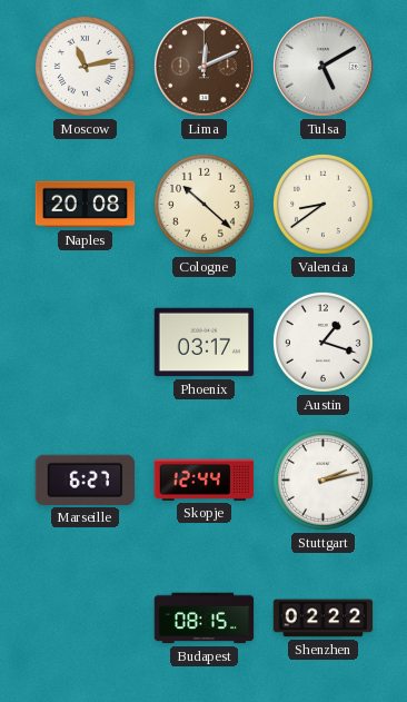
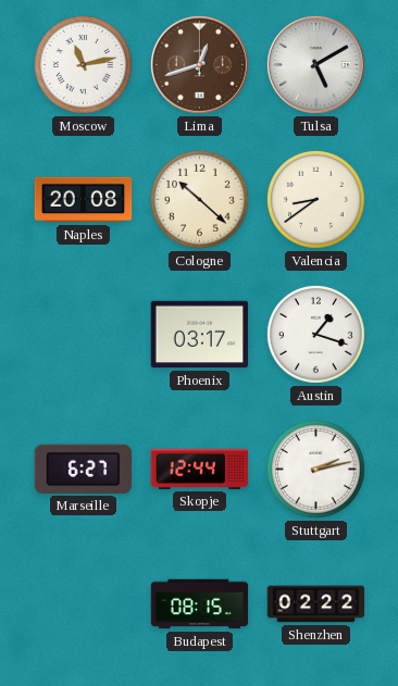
Lima: 12:11 -> 12:42
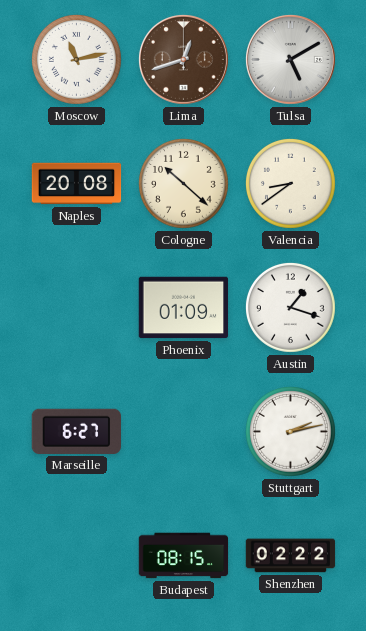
Phoenix: 03:17 -> 01:09
Skopje: 12:44 -> none
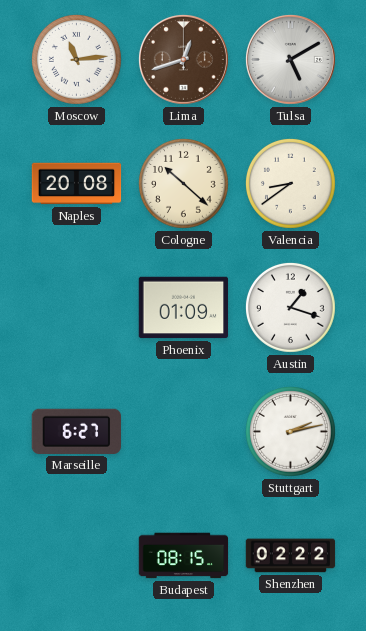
Moscow: 11:13 -> 11:14
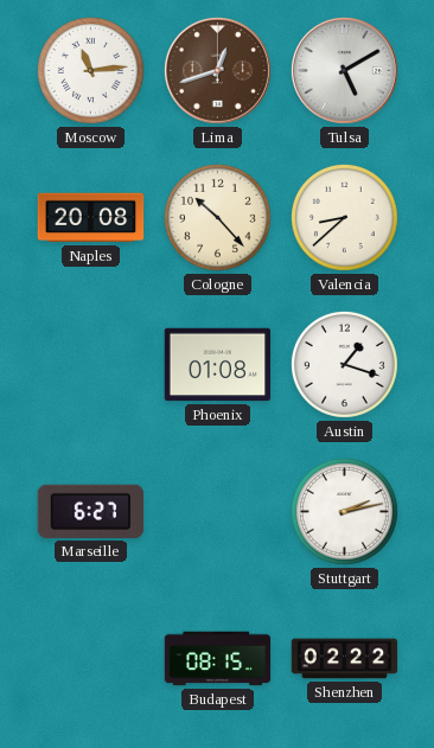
Cologne: 10:22 -> 10:23
Valencia: 8:39 -> 8:38
Phoenix: 01:09 -> 01:08
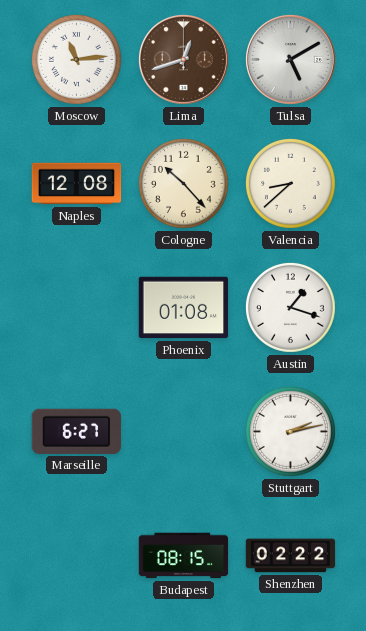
Naples: 20:08 -> 12:08
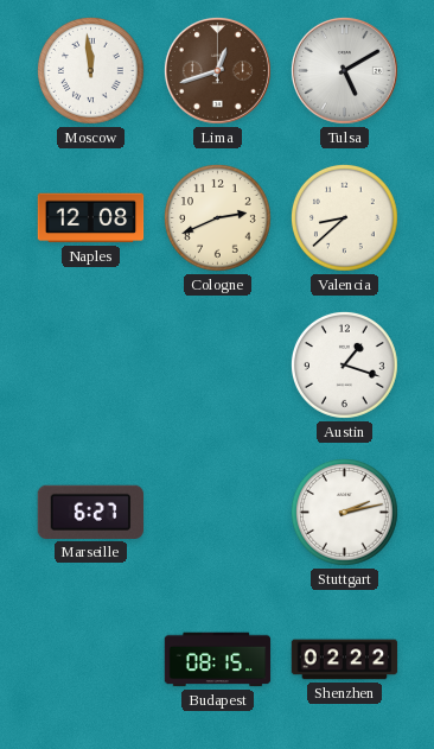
Moscow: 11:14 -> 11:59
Cologne: 10:23 -> 2:41
Phoenix: 01:08 -> none
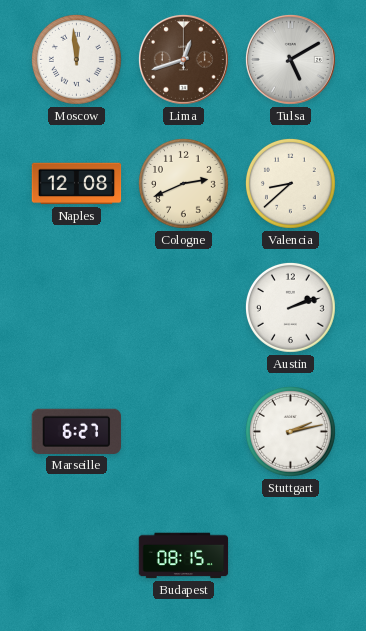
Austin: 1:18 -> 2:12
Shenzhen: 02:22 -> none
